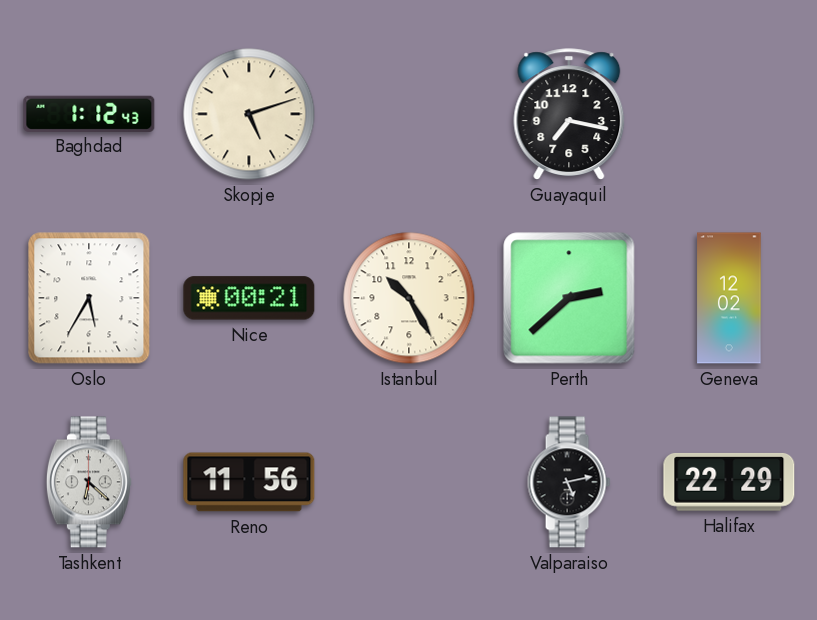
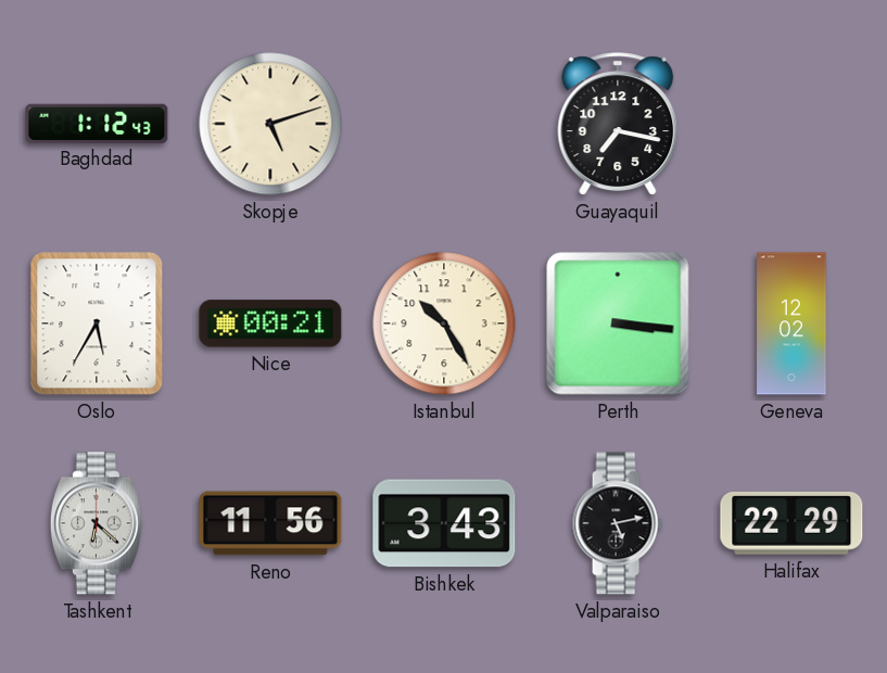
Perth: 2:38 -> 3:16
Bishkek: none -> 3:43
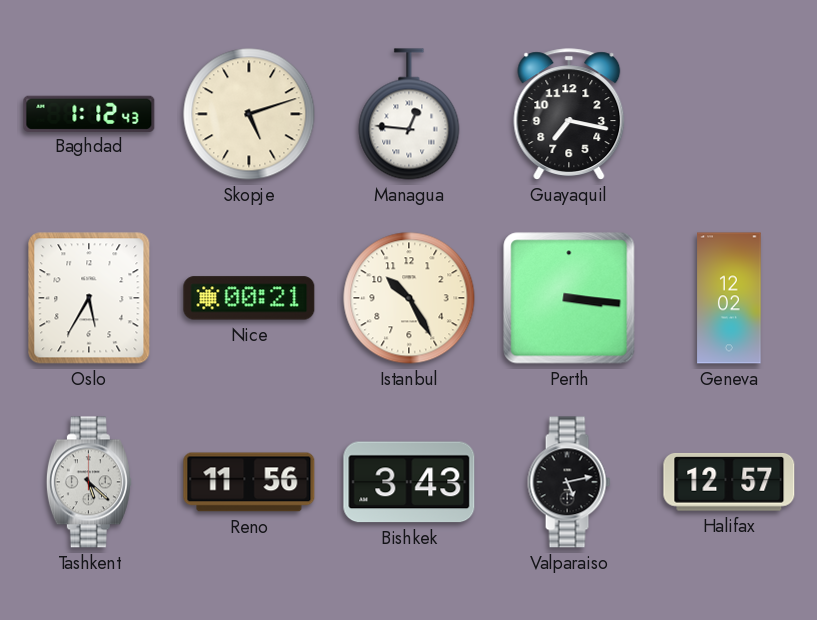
Managua: none -> 12:46
Tashkent: 6:22 -> 5:22
Halifax: 22:29 -> 12:57
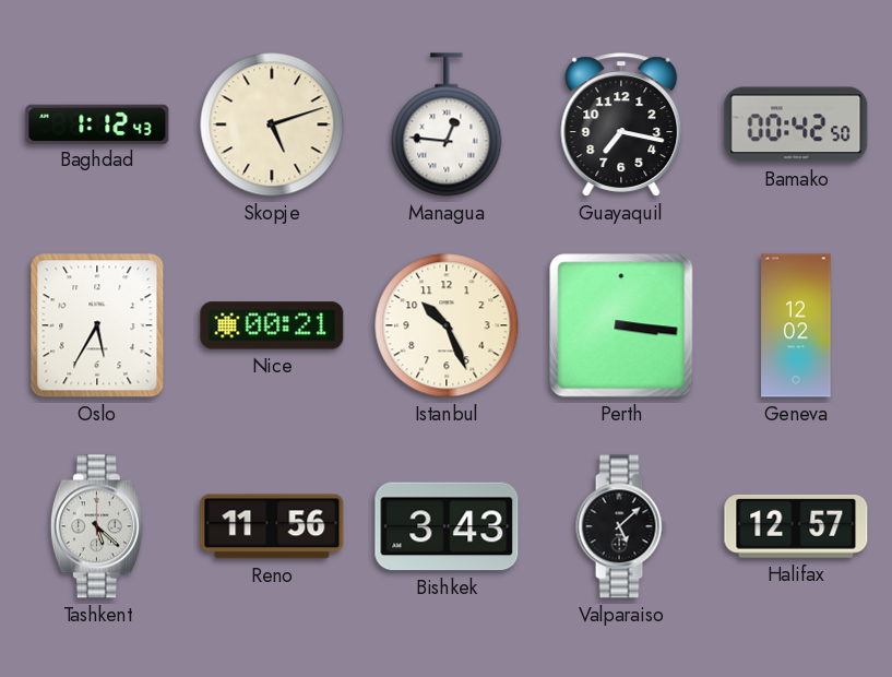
Bamako: none -> 00:42
Istanbul: 10:25 -> 10:26
Valparaiso: 5:13 -> 5:08
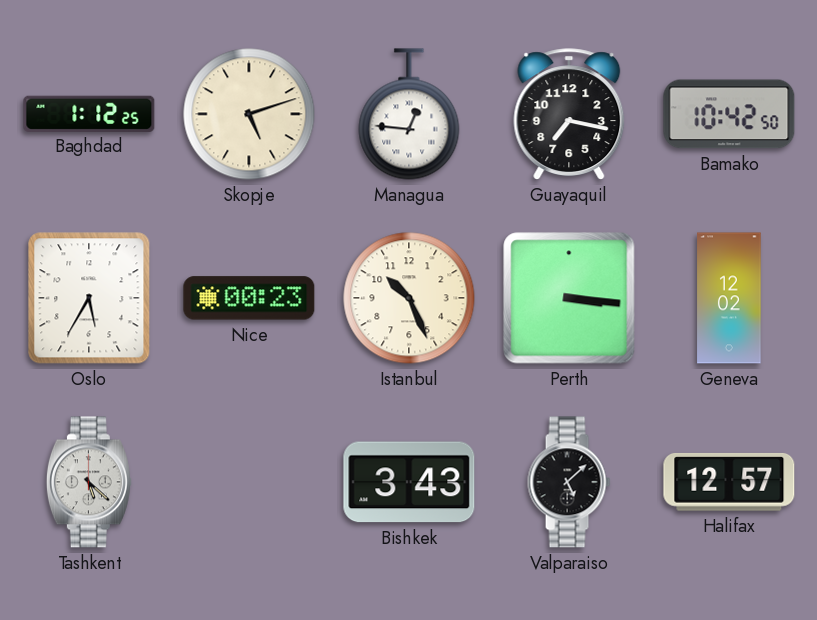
Baghdad: 1:12:43 -> 1:12:25
Bamako: 00:42 -> 10:42
Nice: 00:21 -> 00:23
Reno: 11:56 -> none
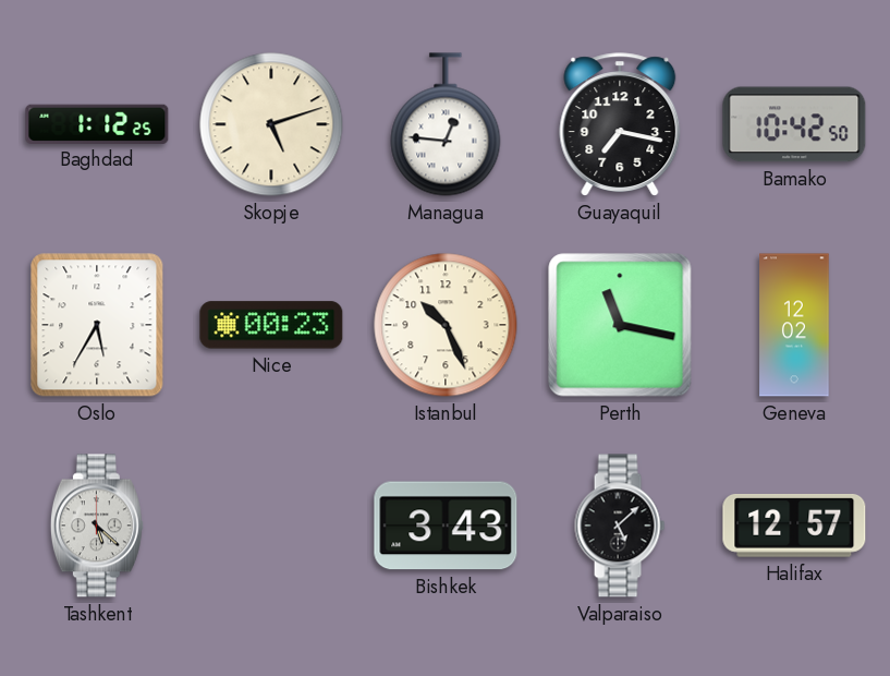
Perth: 3:16 -> 11:17
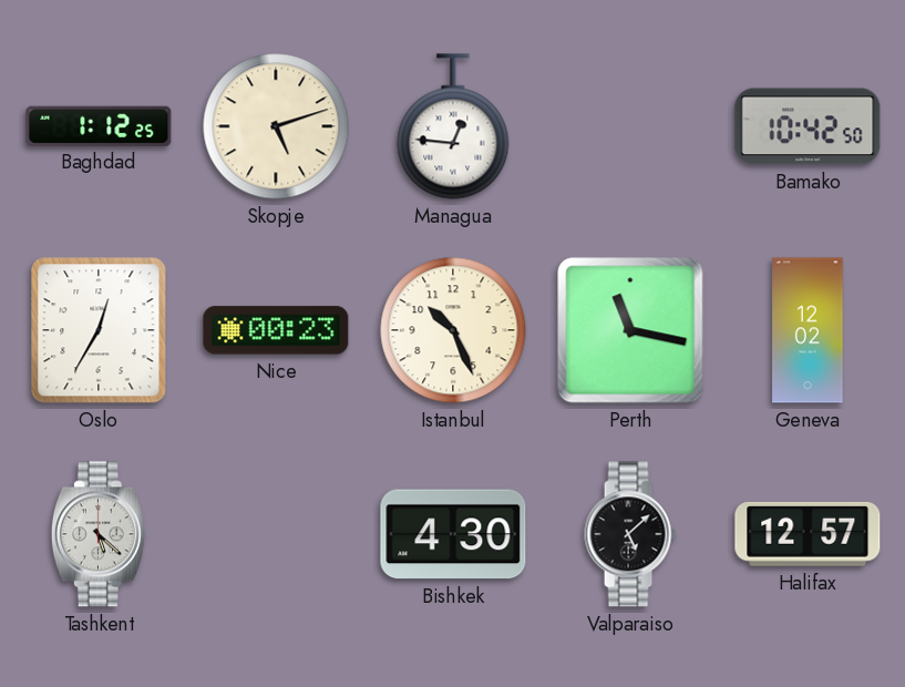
Guayaquil: 7:17 -> none
Oslo: 5:35 -> 12:35
Bishkek: 3:43 -> 4:30
